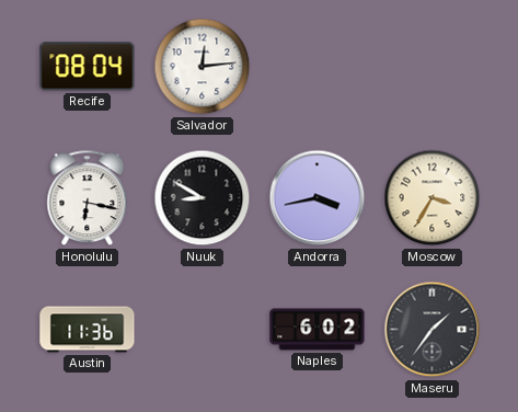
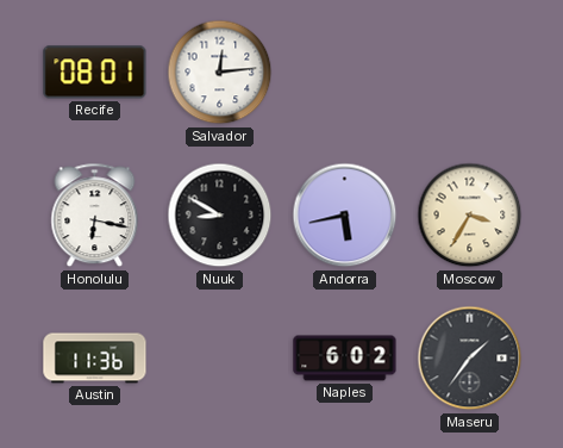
Recife: 08:04 -> 08:01
Andorra: 3:43 -> 5:43
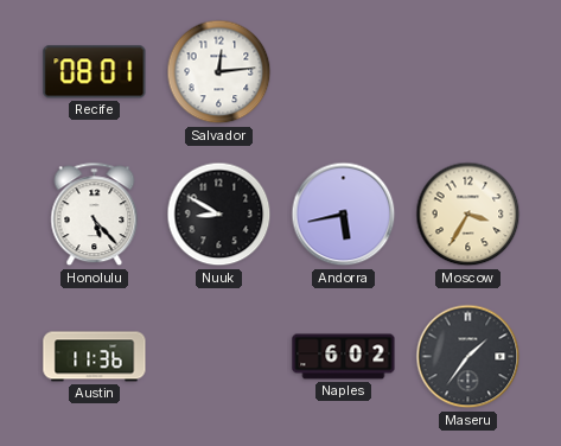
Honolulu: 6:17 -> 5:23
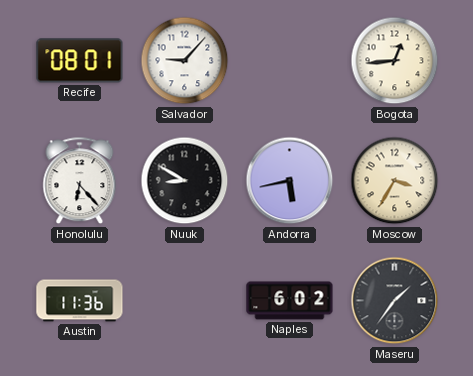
Salvador: 12:14 -> 9:07
Bogota: none -> 12:44
Honolulu: 5:23 -> 6:23
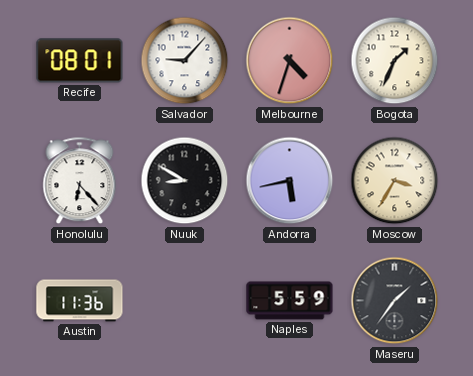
Melbourne: none -> 4:33
Bogota: 12:44 -> 1:34
Naples: 6:02 -> 5:59
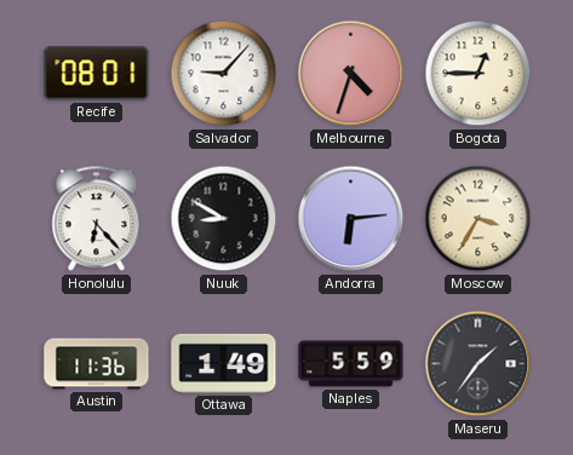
Bogota: 1:34 -> 12:45
Andorra: 5:43 -> 6:14
Ottawa: none -> 1:49
